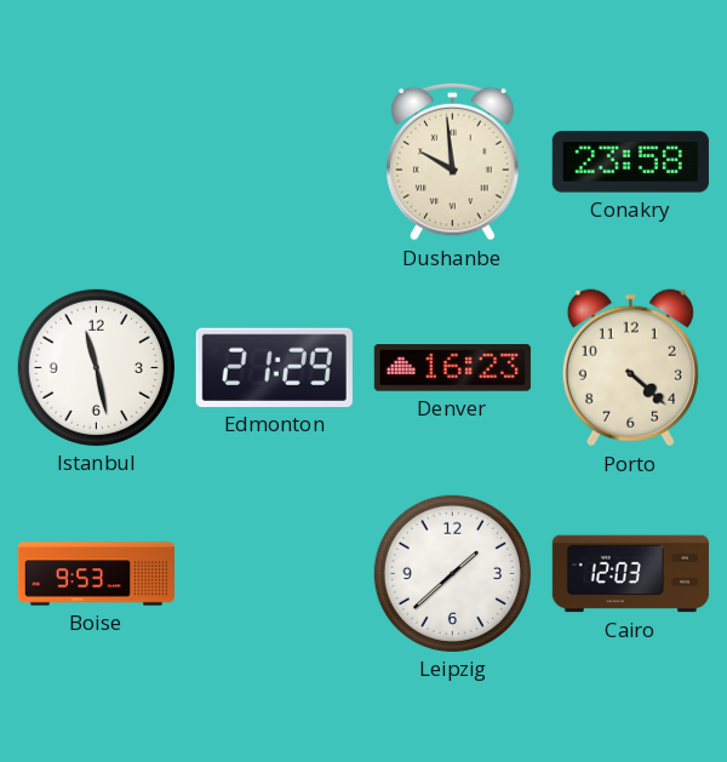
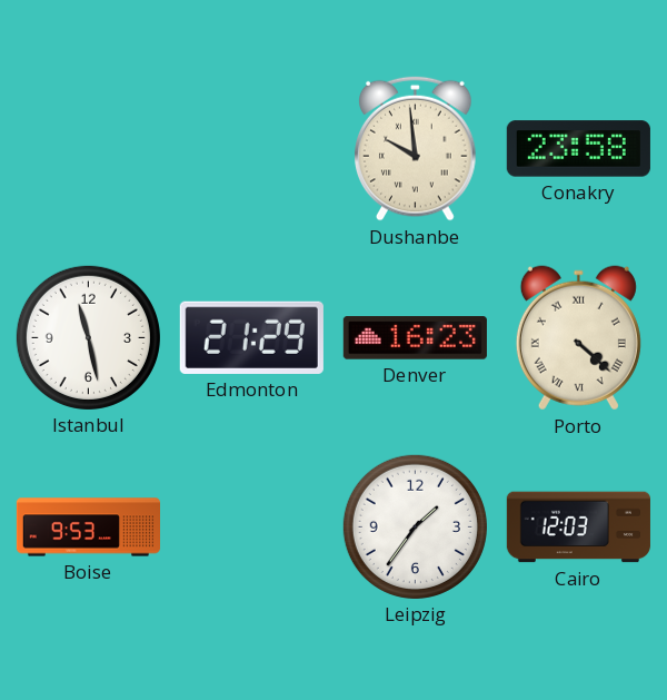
Porto numerals: Arabic -> Roman
Leipzig: 1:38 -> 1:36
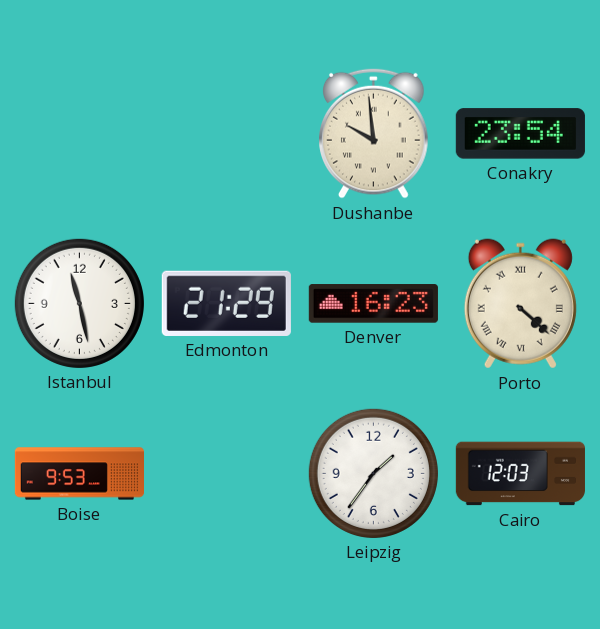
Conakry: 23:58 -> 23:54
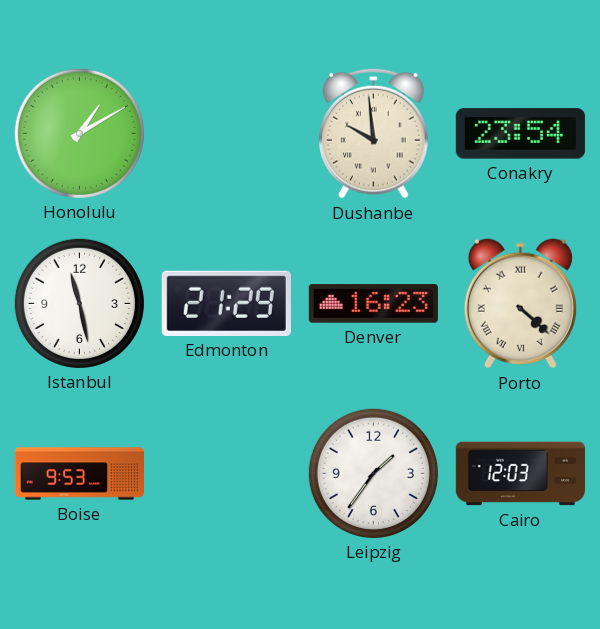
Honolulu: none -> 1:10
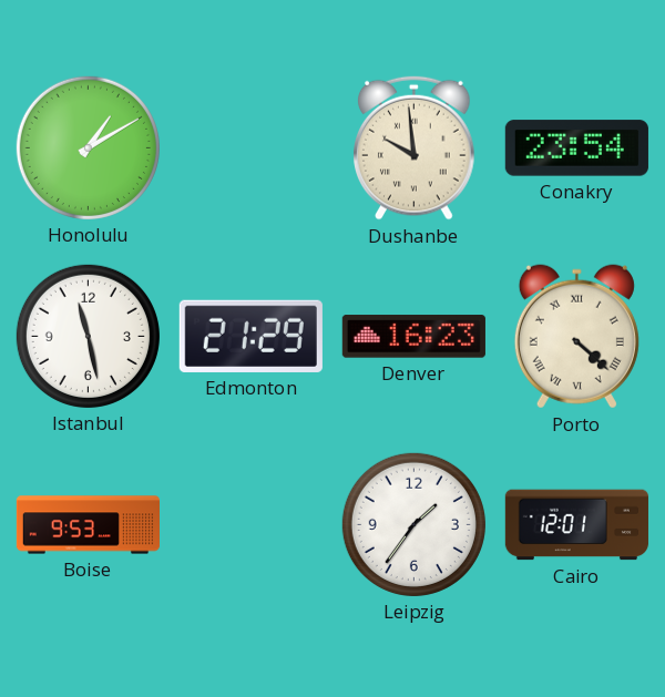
Cairo: 12:03 -> 12:01
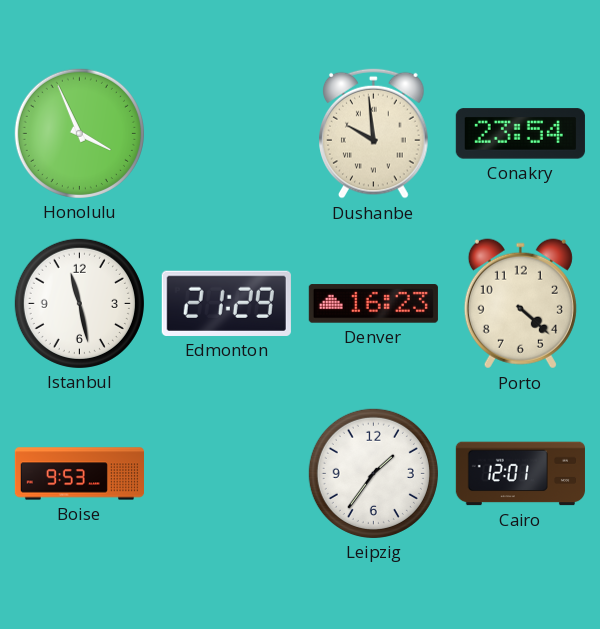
Honolulu: 1:10 -> 3:56
Porto numerals: Roman -> Arabic
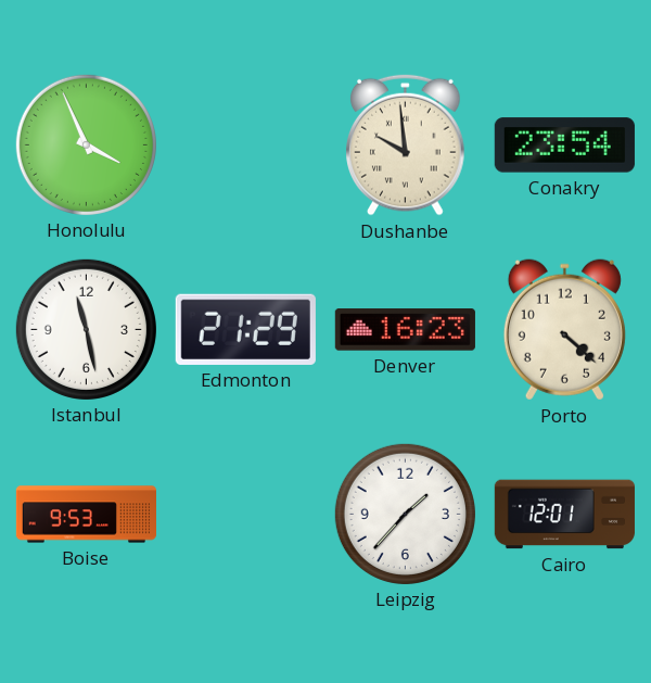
Leipzig: 1:36 -> 1:37
